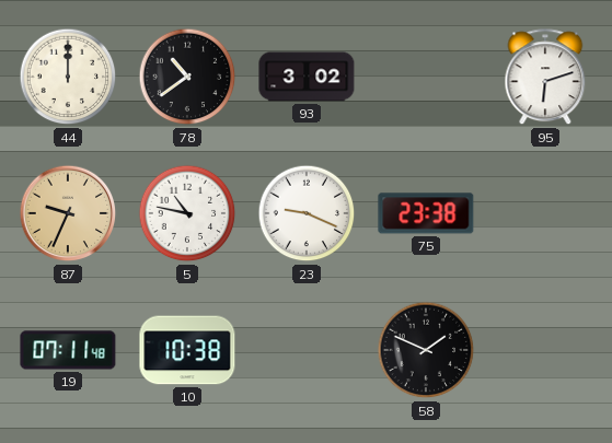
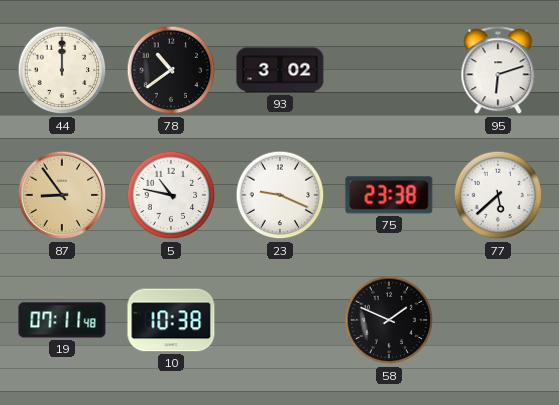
87: 9:34 -> 8:54
77: none -> 5:38
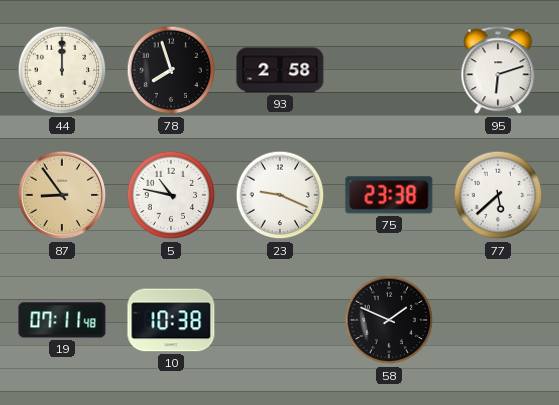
78: 10:39 -> 7:57
93: 3:02 -> 2:58
